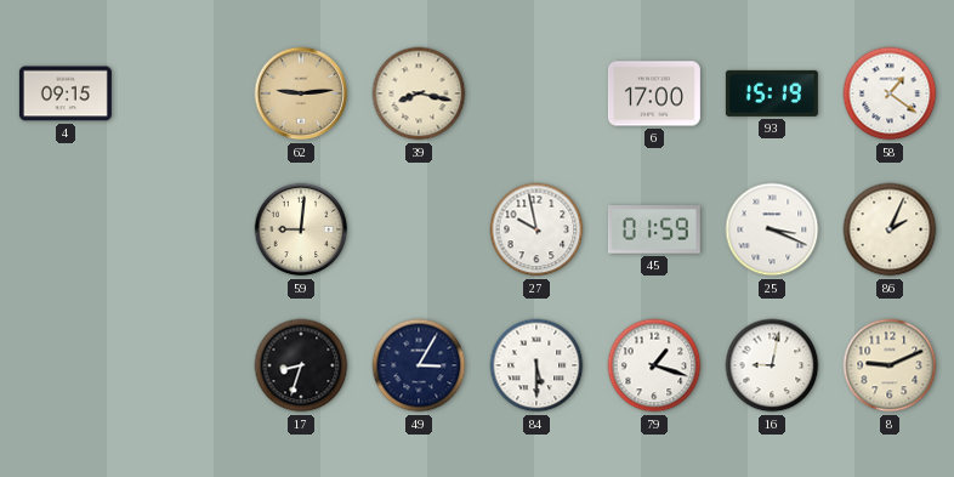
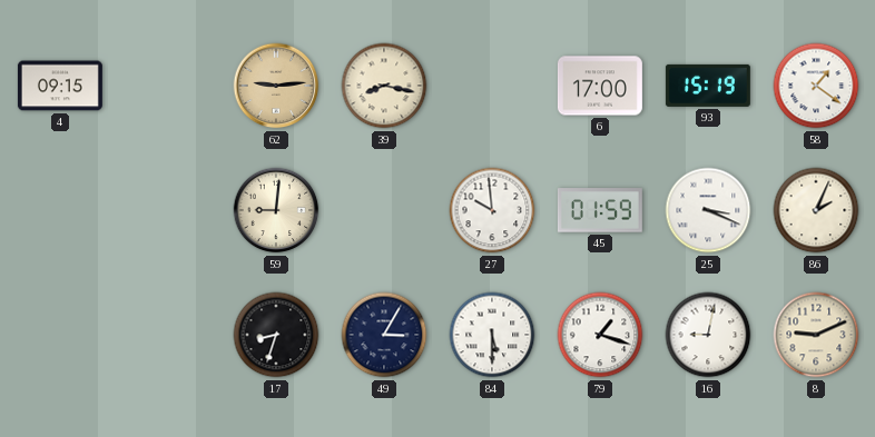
27: 9:58 -> 9:59
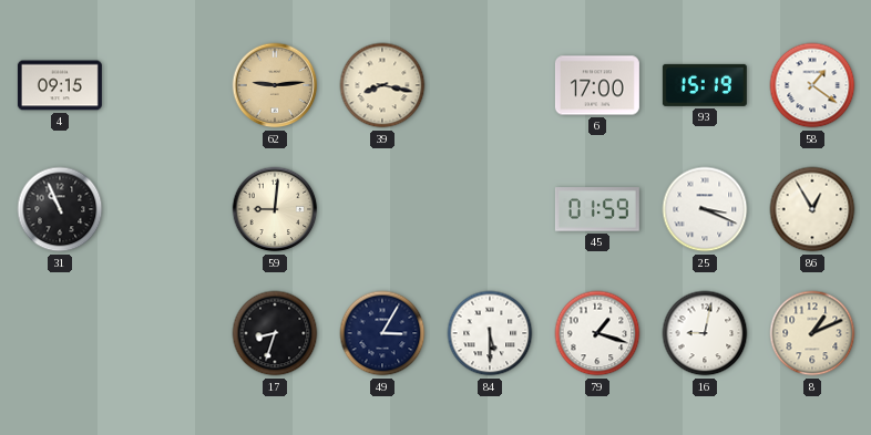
31: none -> 10:56
27: 9:59 -> none
86: 2:04 -> 12:55
8: 9:11 -> 1:11
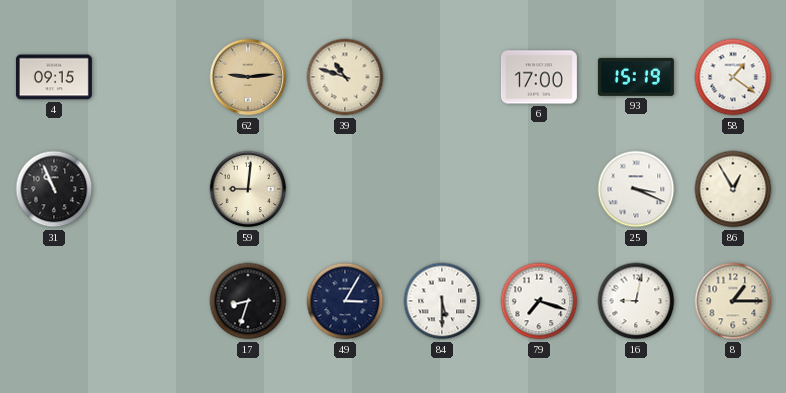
39: 8:17 -> 10:48
45: 01:59 -> none
79: 1:18 -> 7:18
8: 1:11 -> 1:15
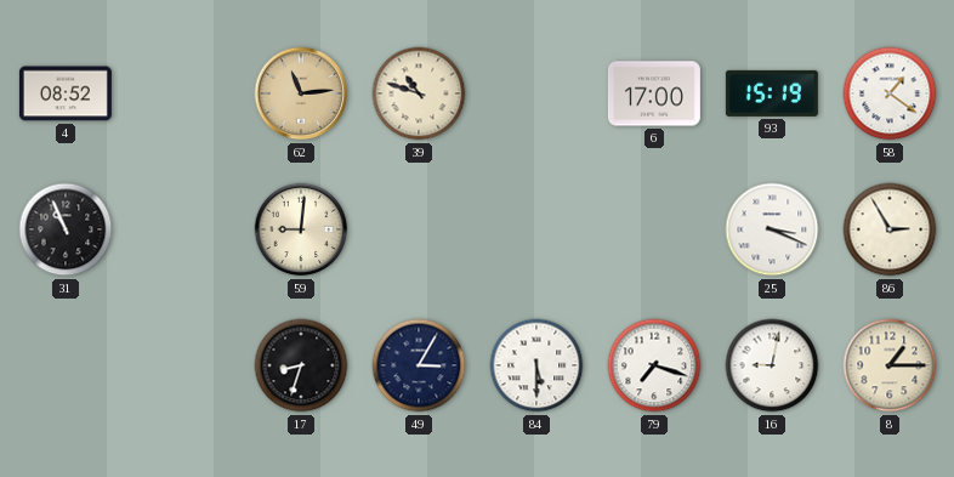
4: 09:15 -> 08:52
62: 9:14 -> 11:14
86: 12:55 -> 2:55
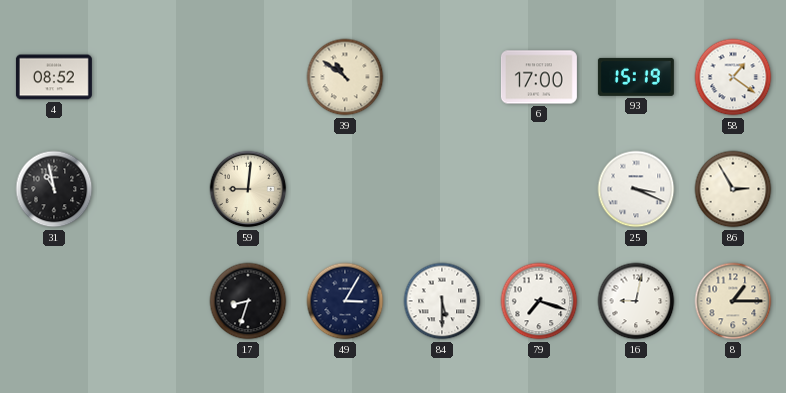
62: 11:14 -> none
39: 10:48 -> 10:51
31: 10:56 -> 10:58
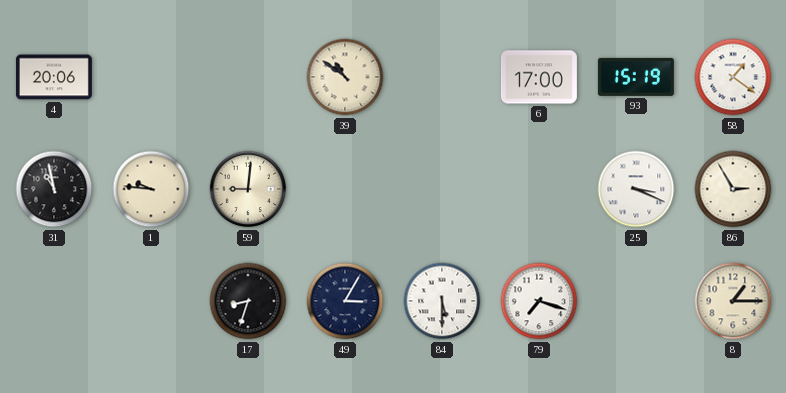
4: 08:52 -> 20:06
1: none -> 9:46
16: 9:02 -> none
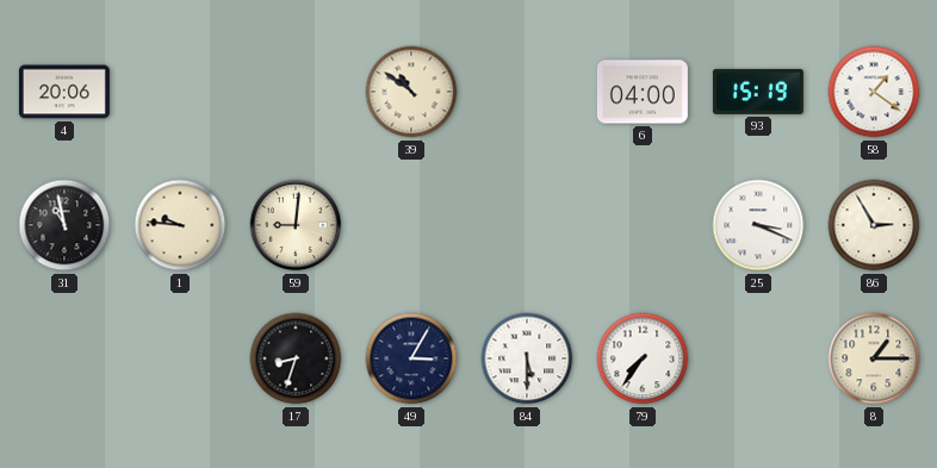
6: 17:00 -> 04:00
79: 7:18 -> 7:36
